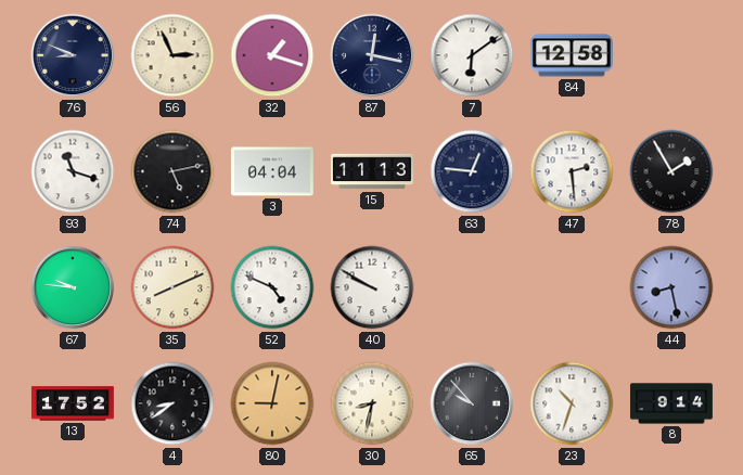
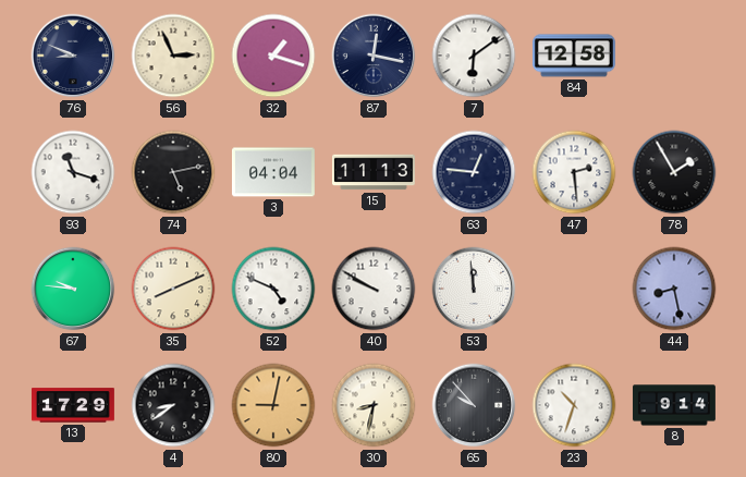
53: none -> 11:59
13: 17:52 -> 17:29
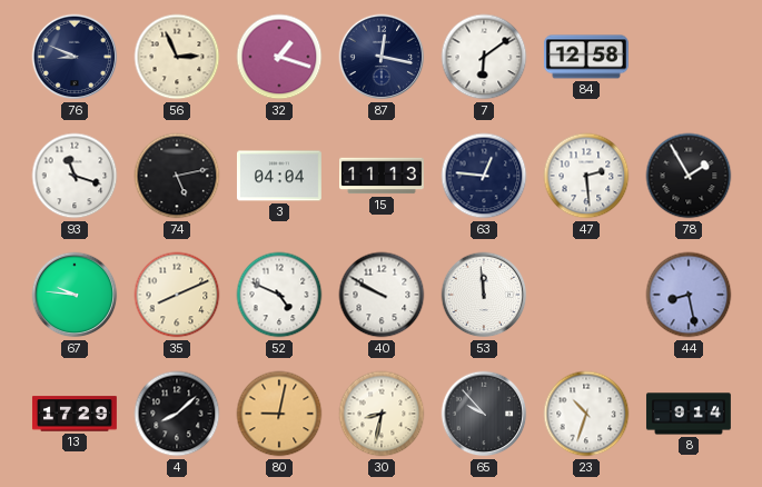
4: 8:39 -> 8:08
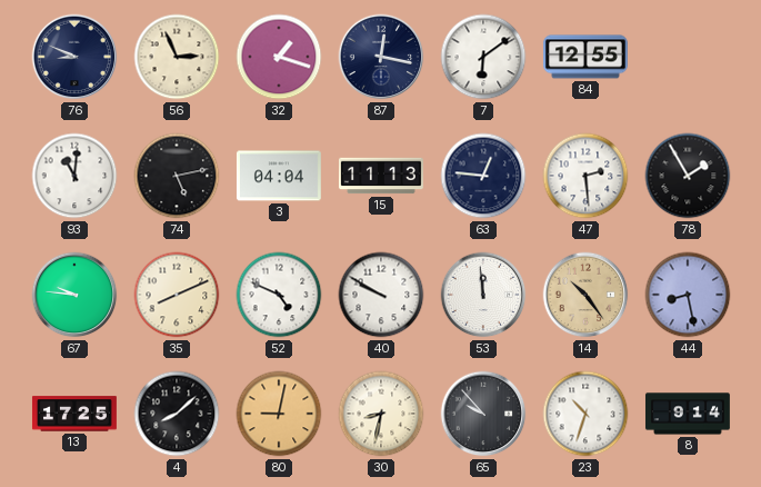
84: 12:58 -> 12:55
93: 11:18 -> 11:01
14: none -> 10:24
13: 17:29 -> 17:25
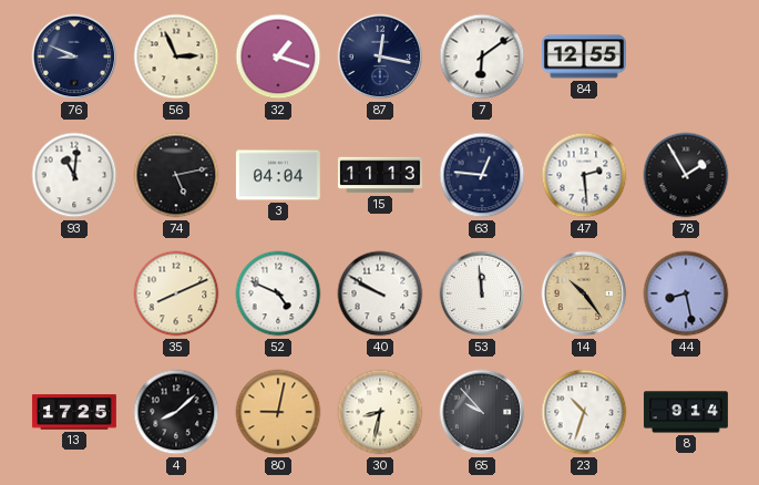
67: 9:46 -> none
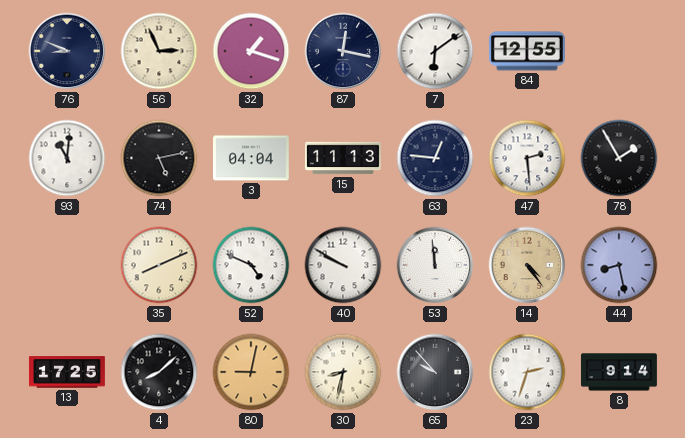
14: 10:24 -> 4:24
23: 10:33 -> 2:33
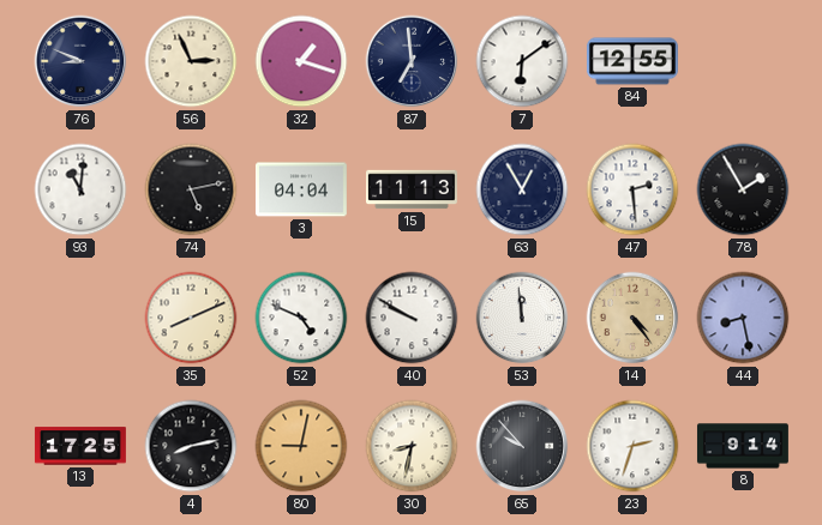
87: 12:17 -> 6:59
63: 12:46 -> 12:55
4: 8:08 -> 8:13
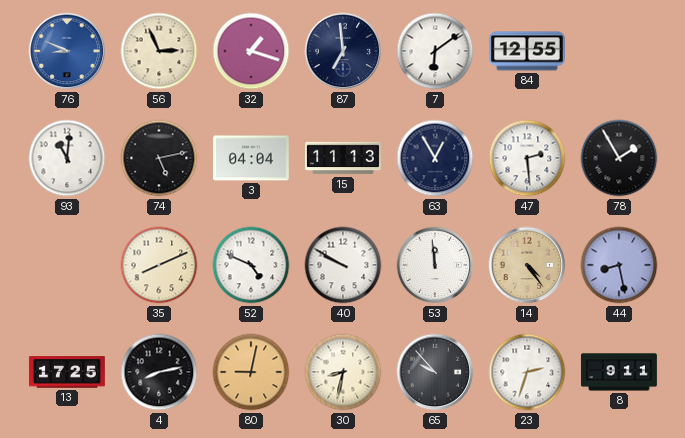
76 dial: navy -> blue
8: 9:14 -> 9:11
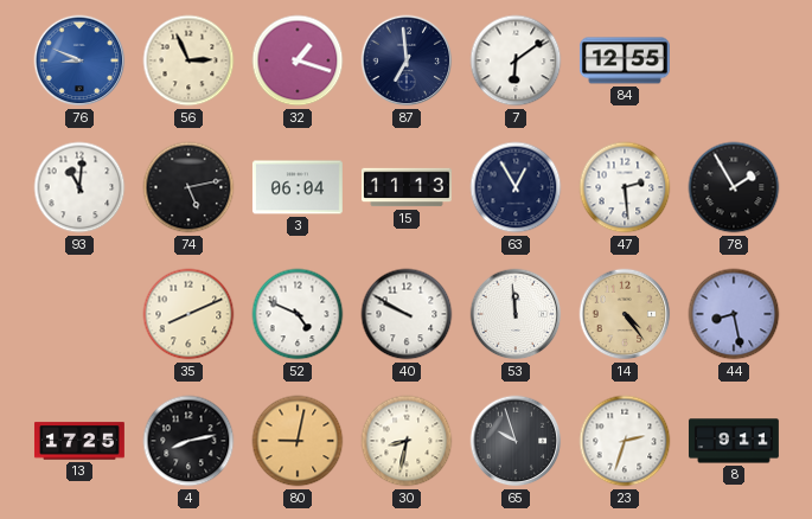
3: 04:04 -> 06:04
65: 9:53 -> 9:57
